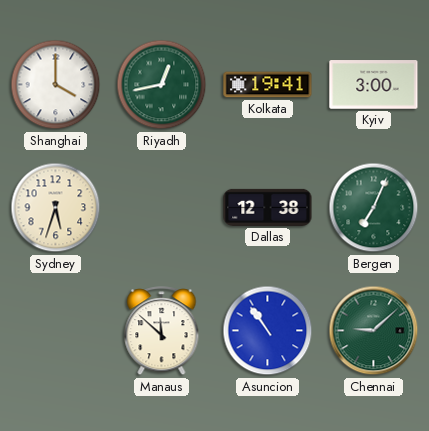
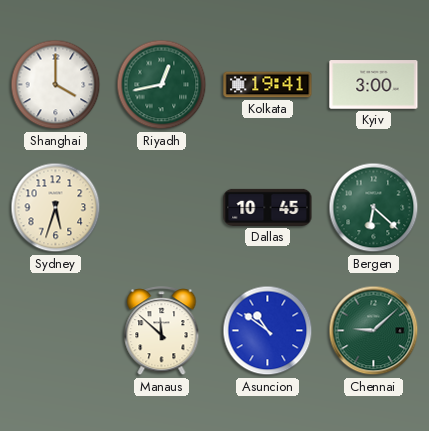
Dallas: 12:38 -> 10:45
Bergen: 7:04 -> 6:22
Asuncion: 10:54 -> 10:51
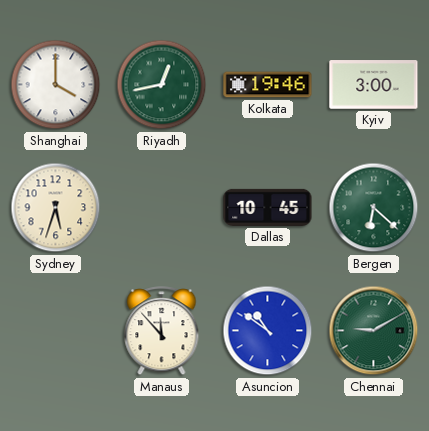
Kolkata: 19:41 -> 19:46
Manaus: 11:52 -> 11:53
Chennai: 9:08 -> 9:10
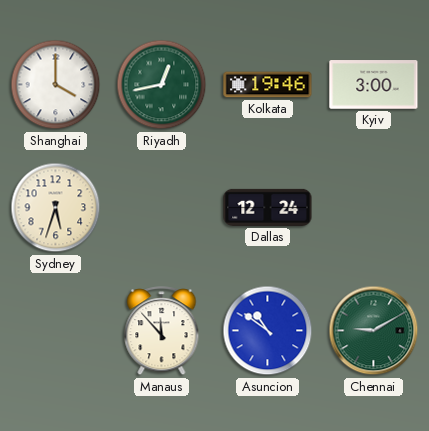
Dallas: 10:45 -> 12:24
Bergen: 6:22 -> none
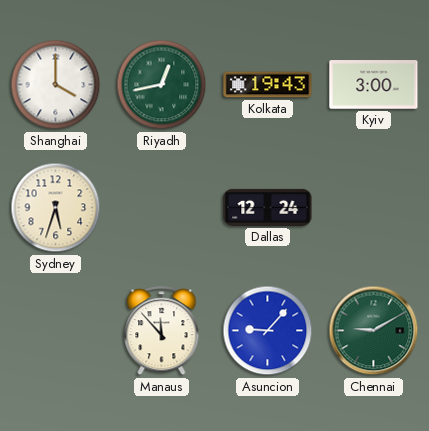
Kolkata: 19:46 -> 19:43
Asuncion: 10:51 -> 9:07
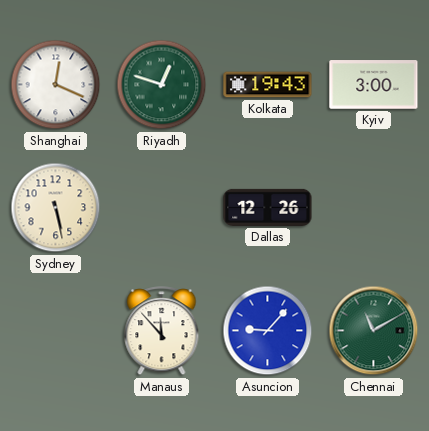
Shanghai: 4:00 -> 12:19
Riyadh: 12:43 -> 12:48
Sydney: 5:33 -> 5:28
Dallas: 12:24 -> 12:26
Chennai: 9:10 -> 11:10
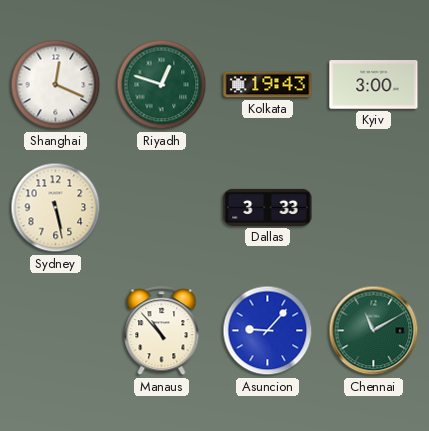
Dallas: 12:26 -> 3:33
Manaus: 11:53 -> 10:53
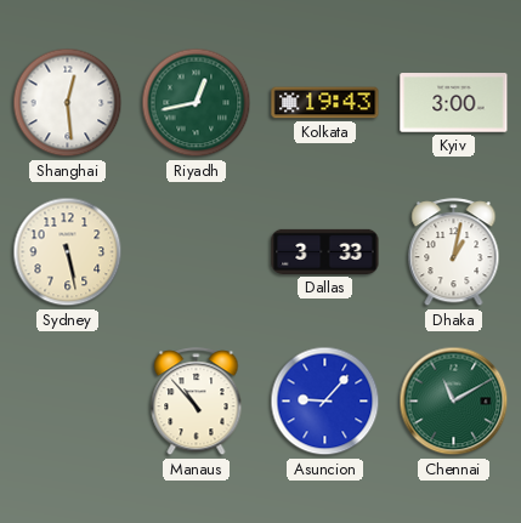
Shanghai: 12:19 -> 12:29
Riyadh: 12:48 -> 12:43
Dhaka: none -> 1:02
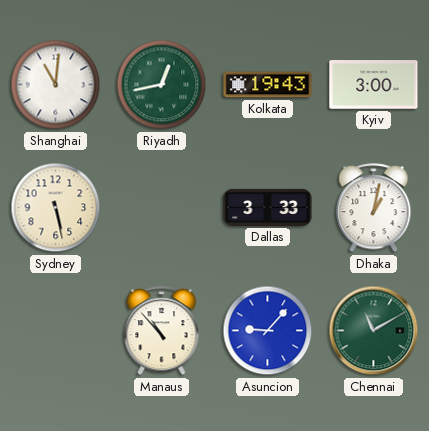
Shanghai: 12:29 -> 11:01
